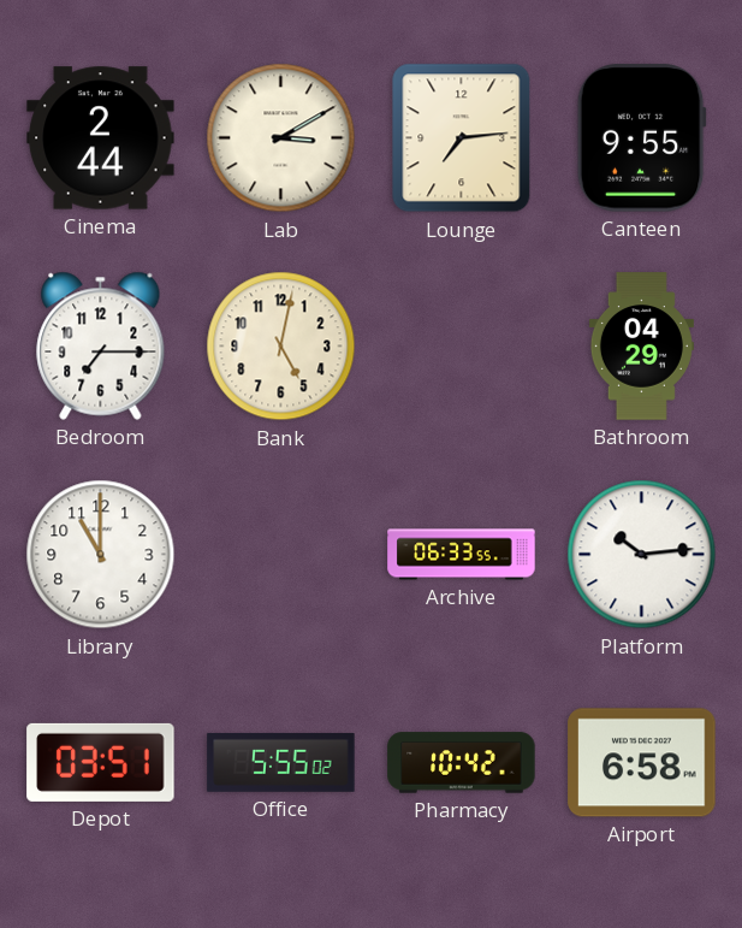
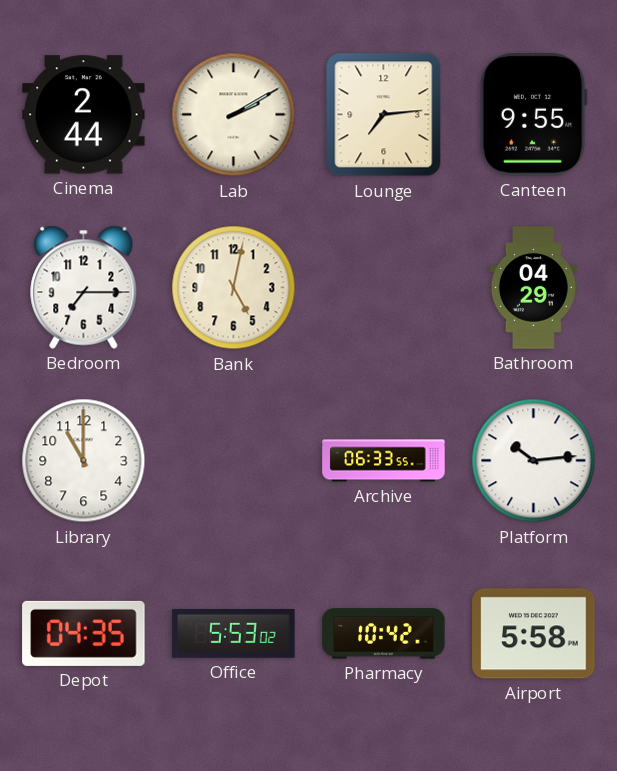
Lab: 3:10 -> 2:10
Depot: 03:51 -> 04:35
Office: 5:55 -> 5:53
Airport: 6:58 -> 5:58
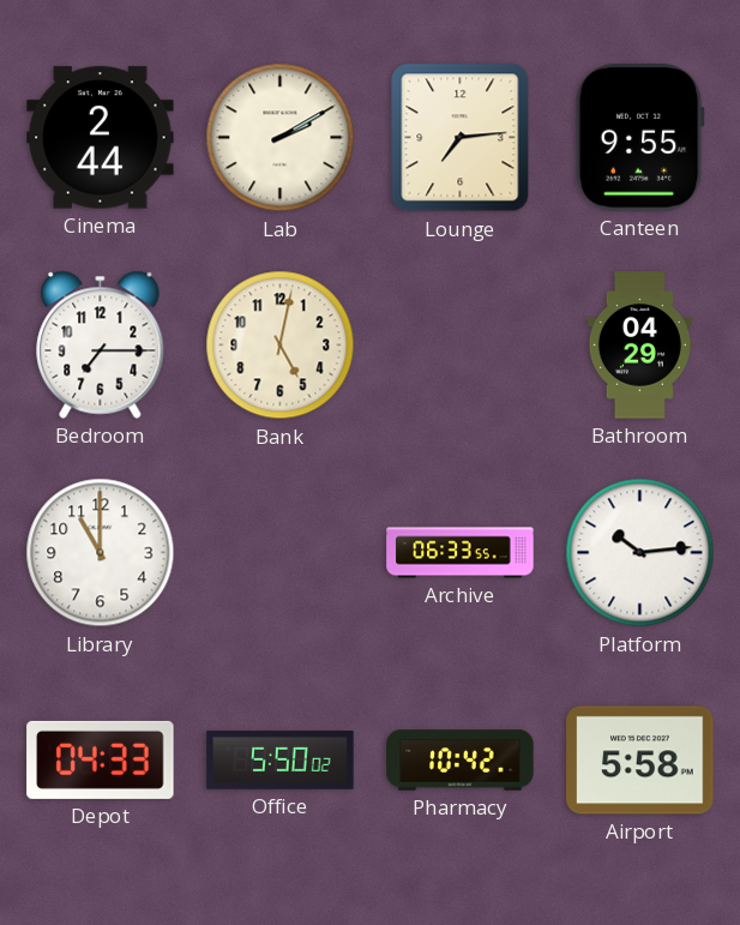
Depot: 04:35 -> 04:33
Office: 5:53 -> 5:50
